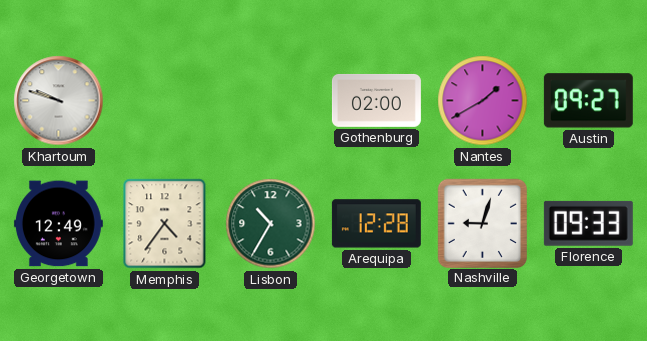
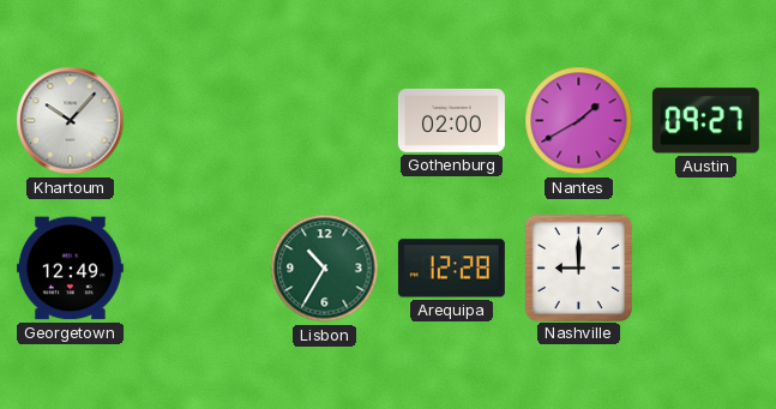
Khartoum: 9:48 -> 10:07
Memphis: 4:36 -> none
Nashville: 9:03 -> 9:00
Florence: 09:33 -> none
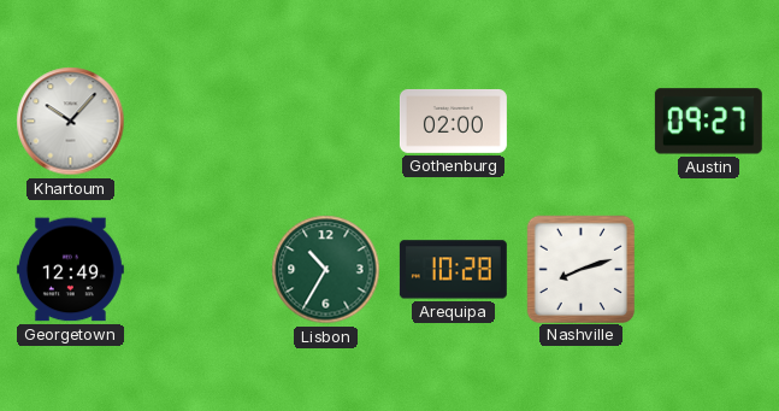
Nantes: 1:40 -> none
Arequipa: 12:28 -> 10:28
Nashville: 9:00 -> 8:12
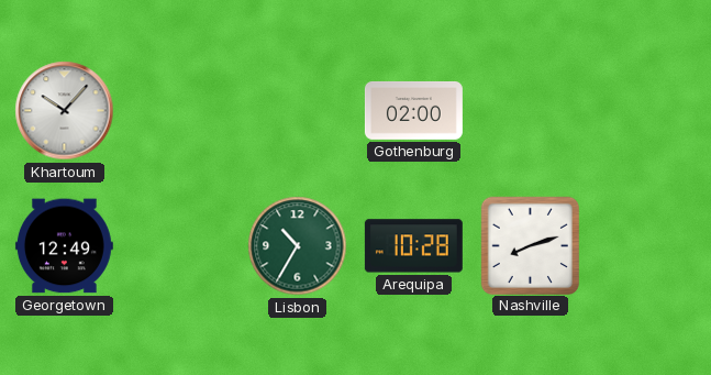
Austin: 09:27 -> none
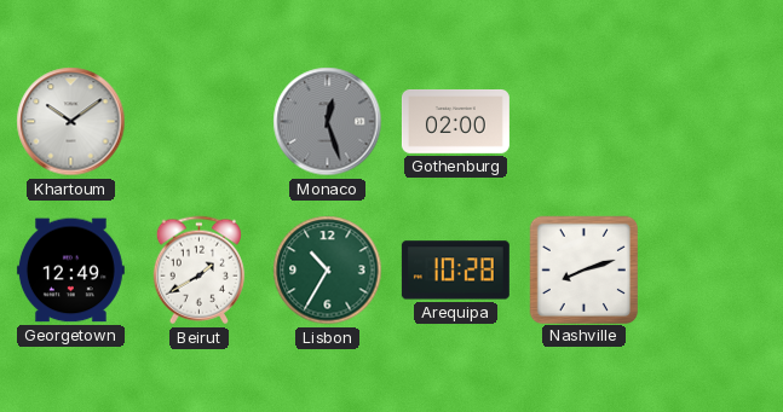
Khartoum: 10:07 -> 10:09
Monaco: none -> 12:27
Beirut: none -> 1:40
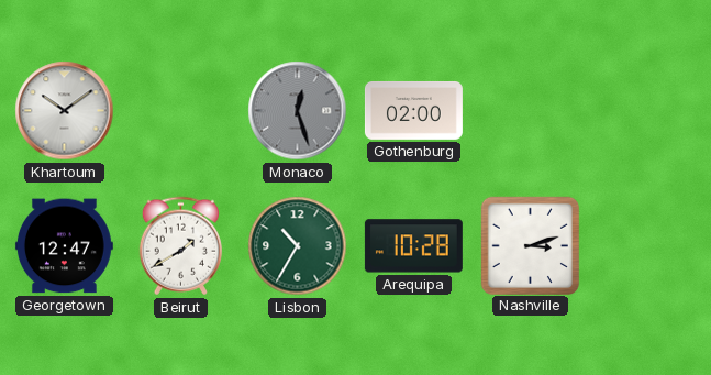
Georgetown: 12:49 -> 12:47
Nashville: 8:12 -> 3:12
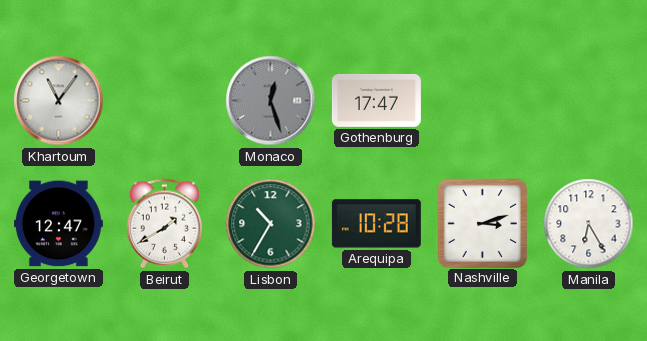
Khartoum: 10:09 -> 11:06
Gothenburg: 02:00 -> 17:47
Manila: none -> 6:25
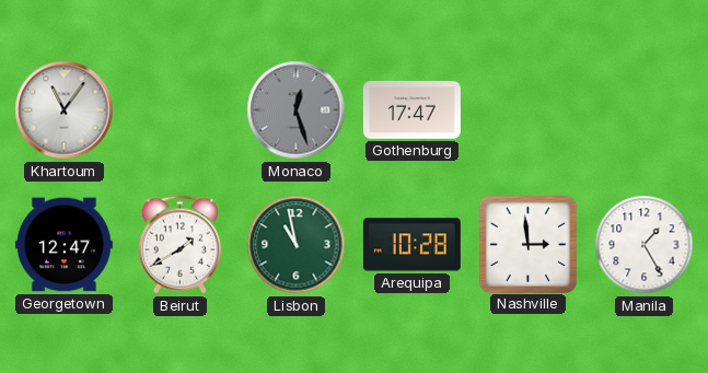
Lisbon: 10:35 -> 10:58
Nashville: 3:12 -> 2:59
Manila: 6:25 -> 1:25
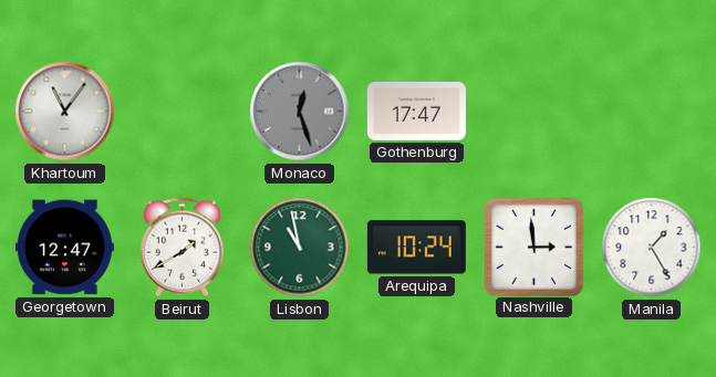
Arequipa: 10:28 -> 10:24
